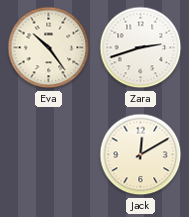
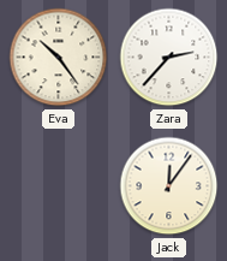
Zara: 2:42 -> 2:37
Jack: 12:10 -> 12:06
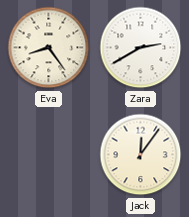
Eva: 10:24 -> 8:24
Zara: 2:37 -> 2:40
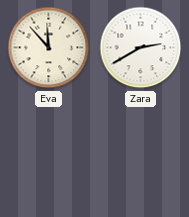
Eva: 8:24 -> 11:53
Jack: 12:06 -> none
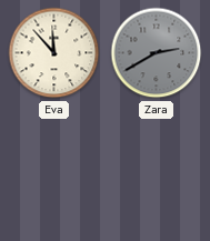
Zara dial: white -> grey
